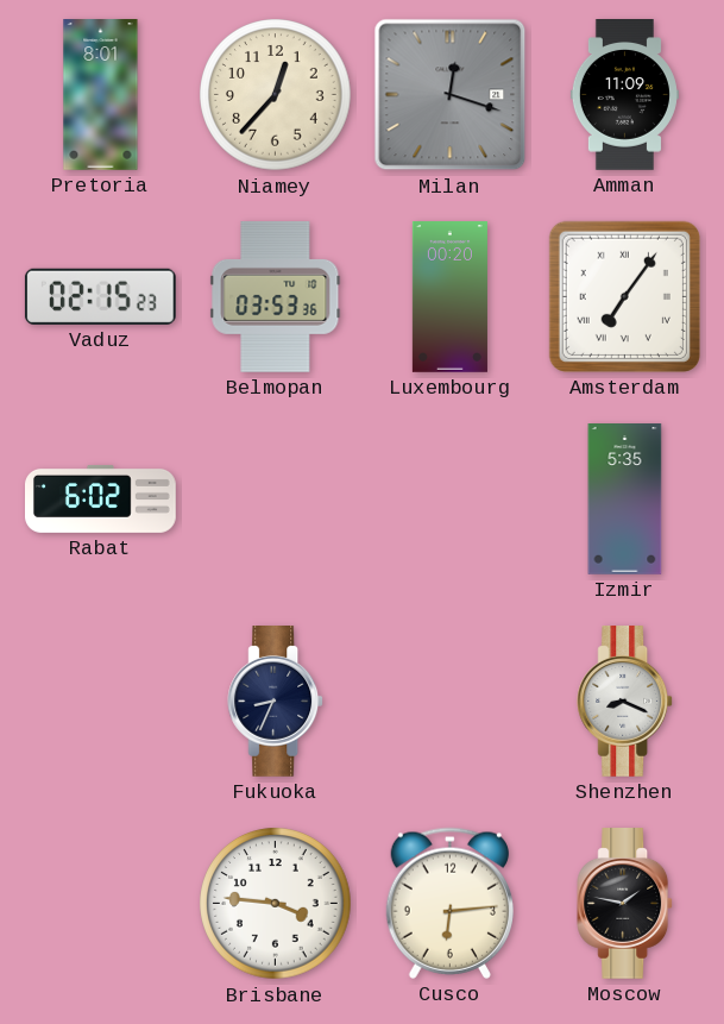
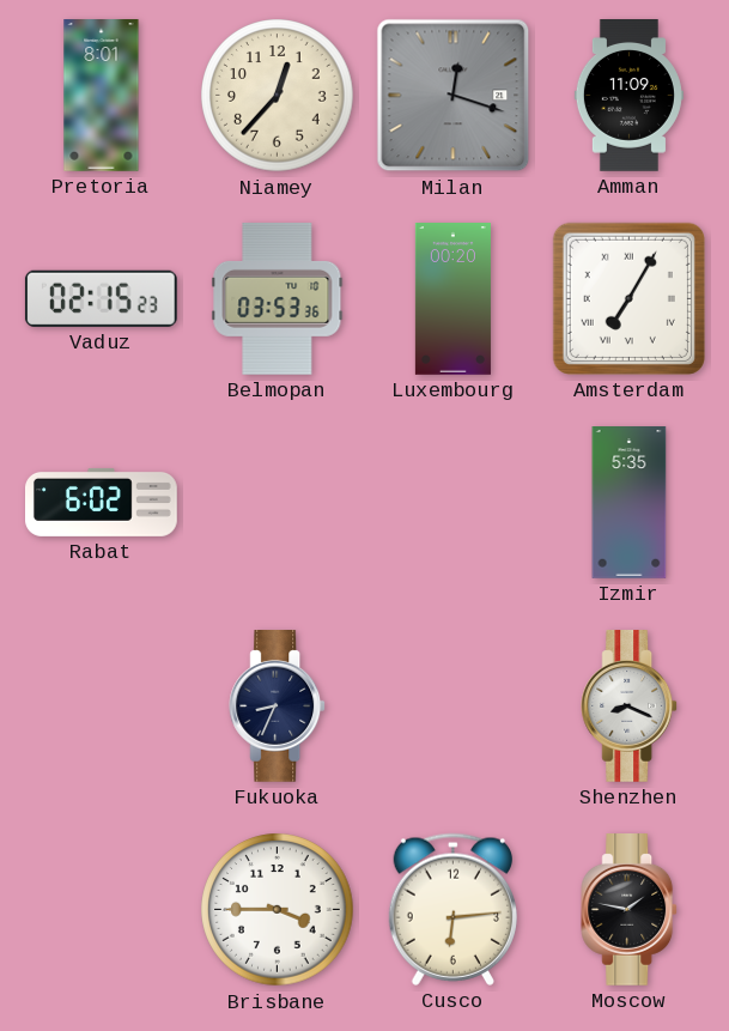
Amsterdam: 7:06 -> 7:05
Brisbane: 3:46 -> 3:45
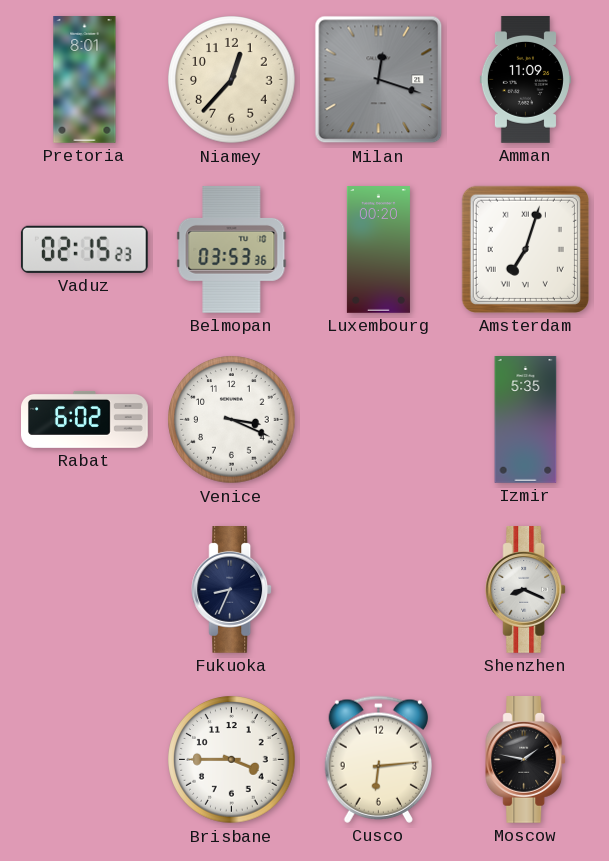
Amsterdam: 7:05 -> 7:03
Venice: none -> 3:19
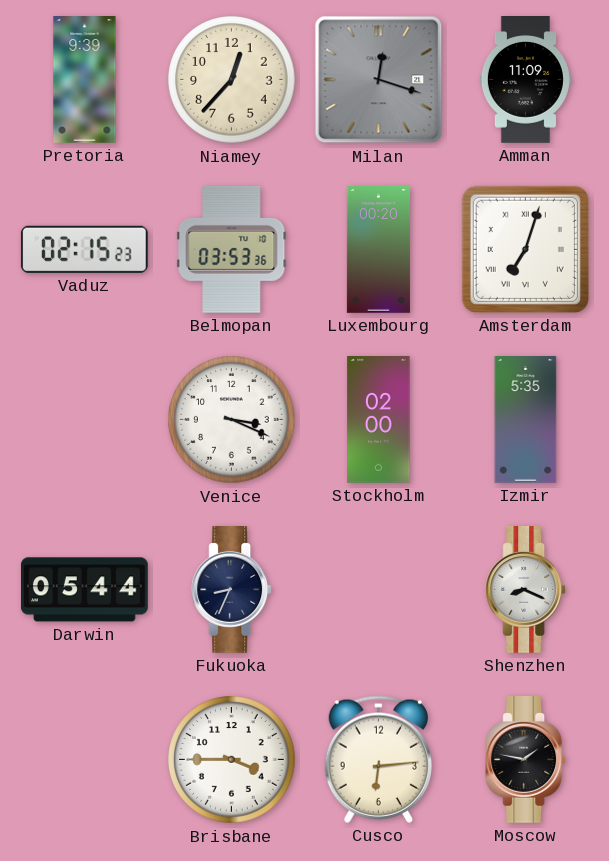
Pretoria: 8:01 -> 9:39
Rabat: 6:02 -> none
Stockholm: none -> 02:00
Darwin: none -> 05:44
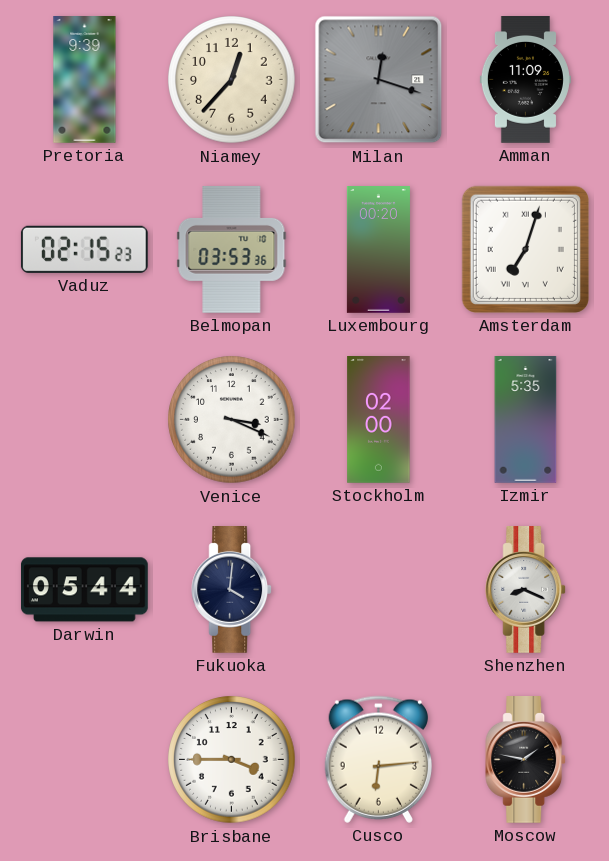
Fukuoka: 8:34 -> 4:01
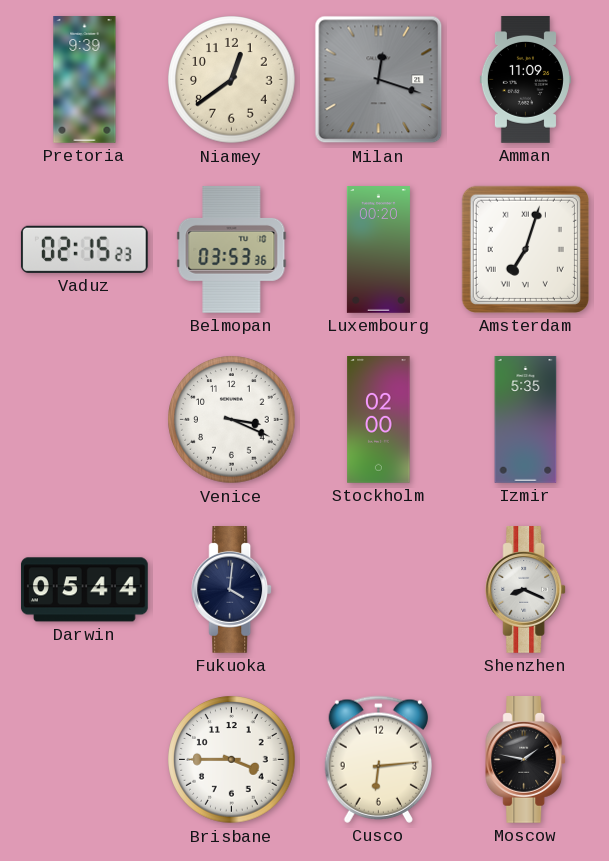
Niamey: 12:37 -> 12:39
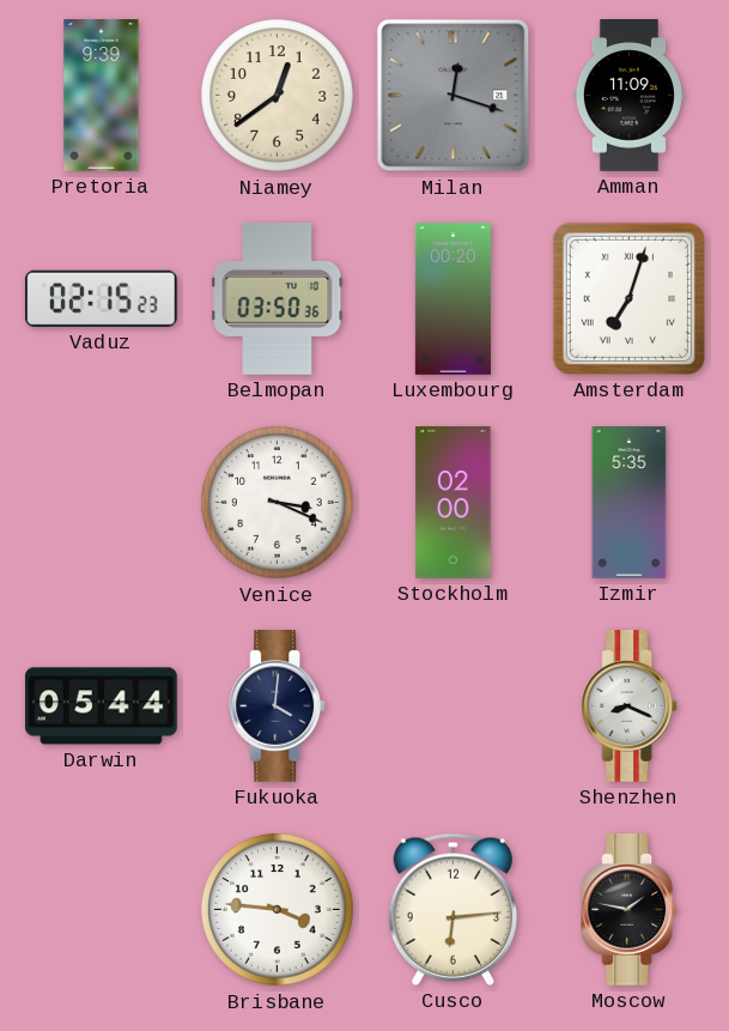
Belmopan: 03:53 -> 03:50
Brisbane: 3:45 -> 3:46
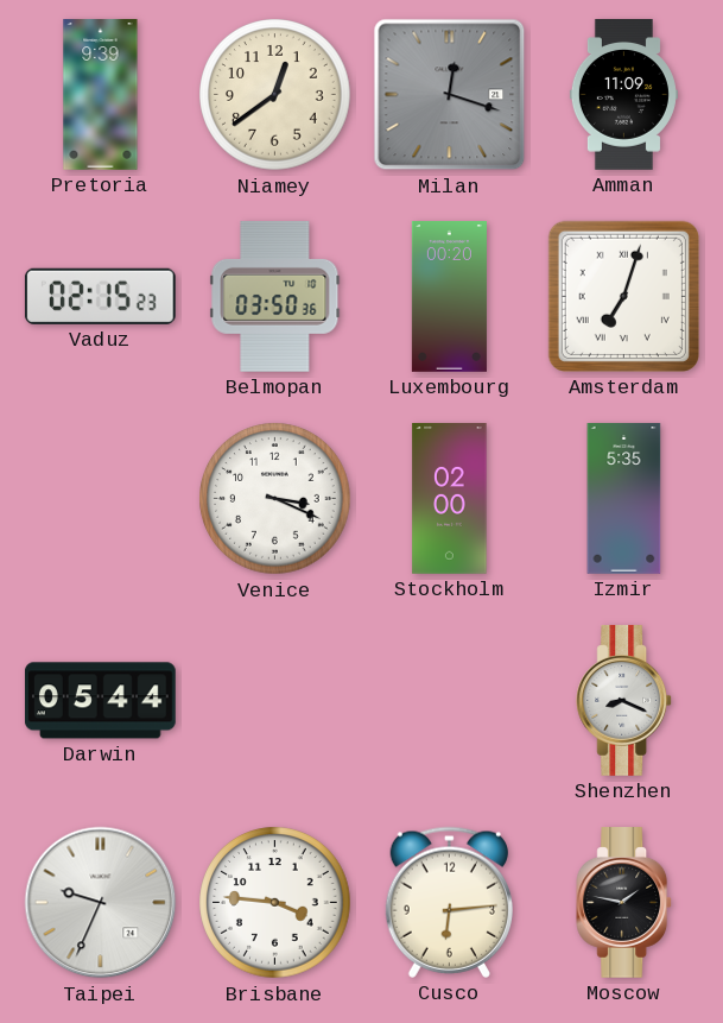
Fukuoka: 4:01 -> none
Taipei: none -> 9:34
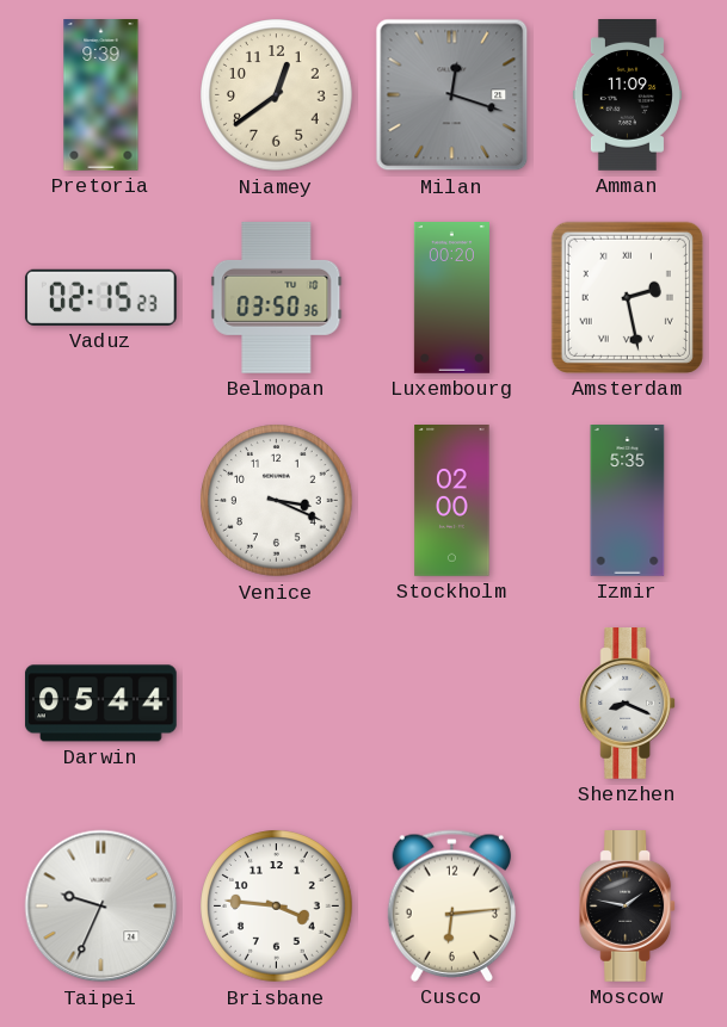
Amsterdam: 7:03 -> 2:28
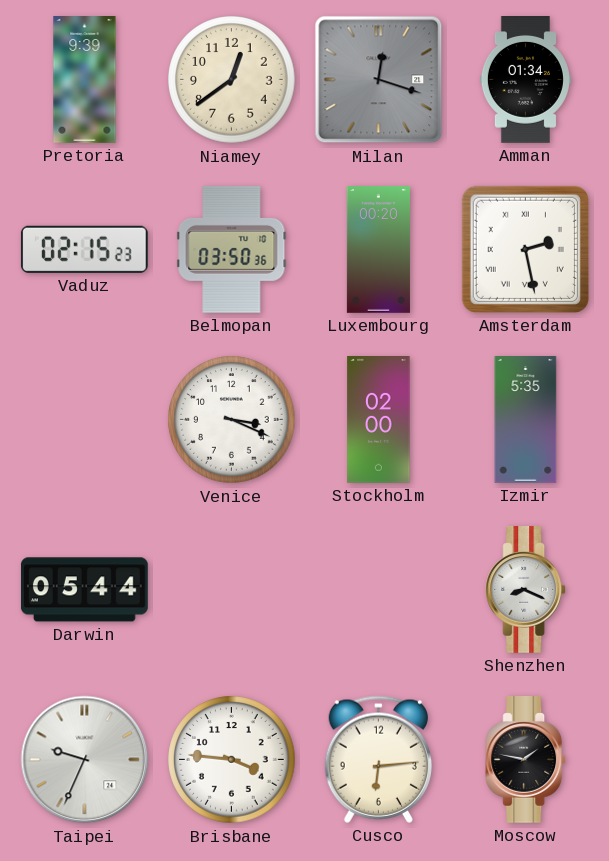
Amman: 11:09 -> 01:34
